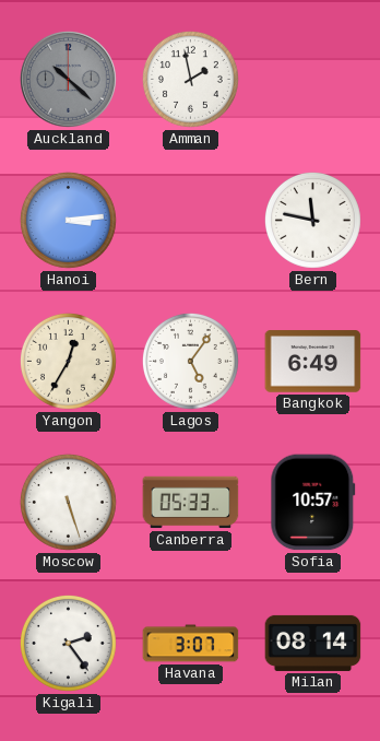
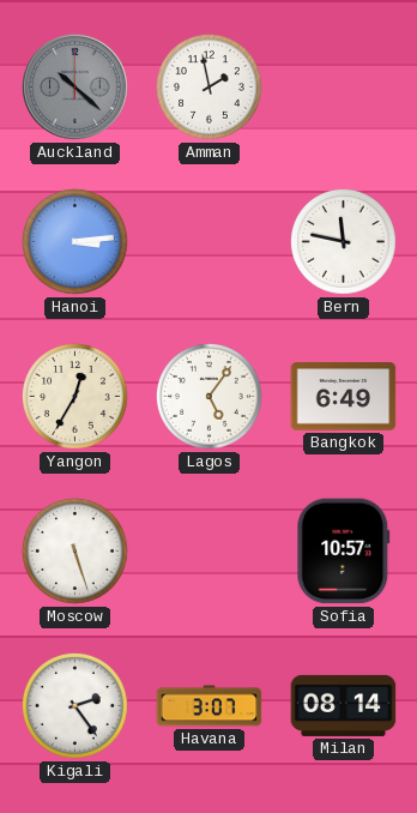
Canberra: 05:33 -> none
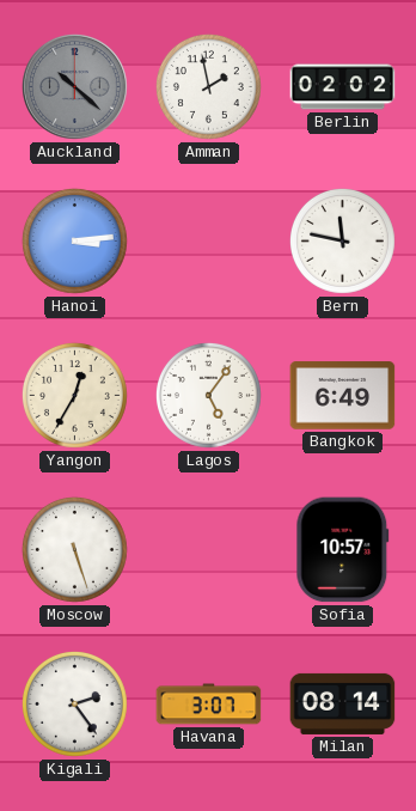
Berlin: none -> 02:02
